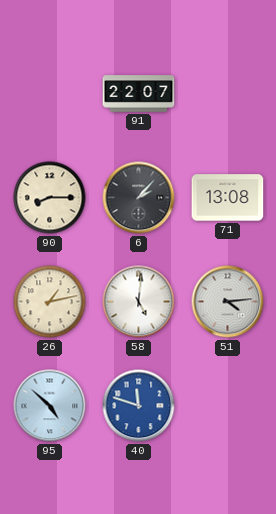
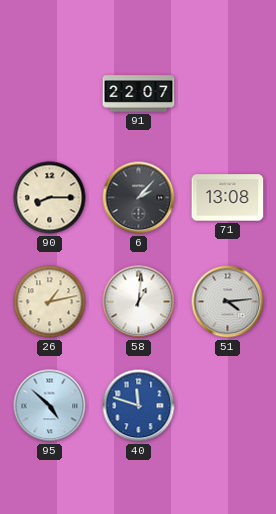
58: 5:01 -> 1:01
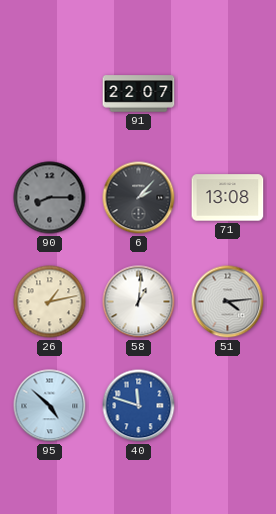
90 dial: cream -> grey
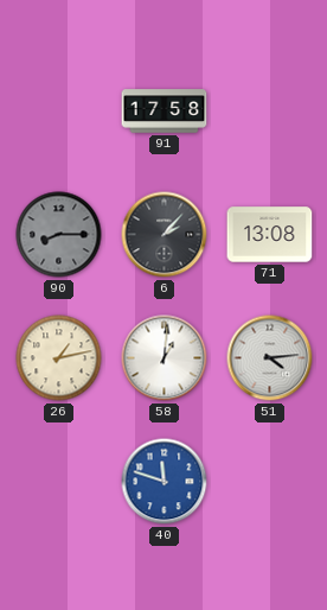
91: 22:07 -> 17:58
95: 4:52 -> none
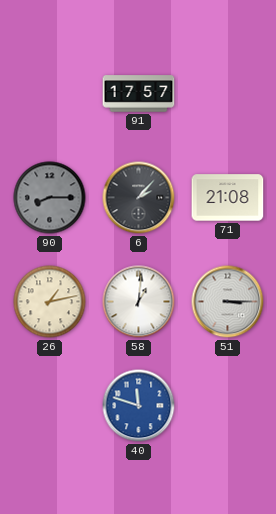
91: 17:58 -> 17:57
71: 13:08 -> 21:08
51: 4:14 -> 3:15
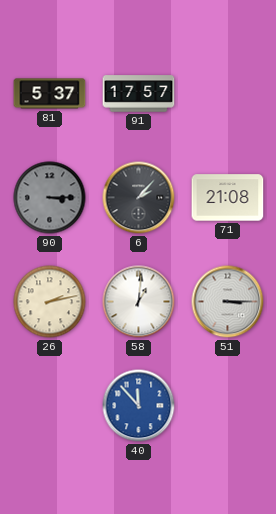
81: none -> 5:37
90: 8:15 -> 3:15
26: 1:13 -> 2:13
40: 11:48 -> 11:53
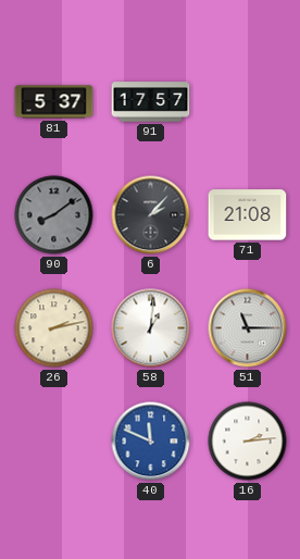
90: 3:15 -> 8:09
51: 3:15 -> 11:15
40: 11:53 -> 11:49
16: none -> 2:14
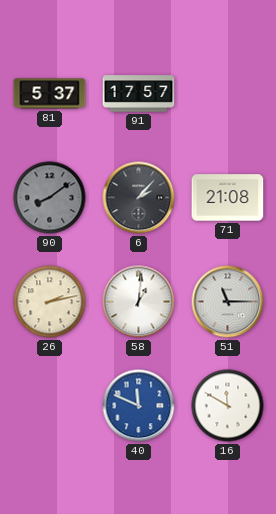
16: 2:14 -> 11:50
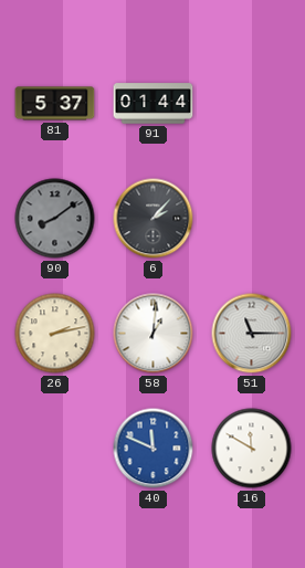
91: 17:57 -> 01:44
71: 21:08 -> none
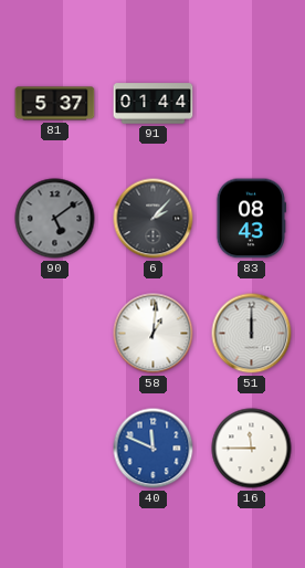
90: 8:09 -> 5:09
83: none -> 08:43
26: 2:13 -> none
51: 11:15 -> 12:00
16: 11:50 -> 11:45
